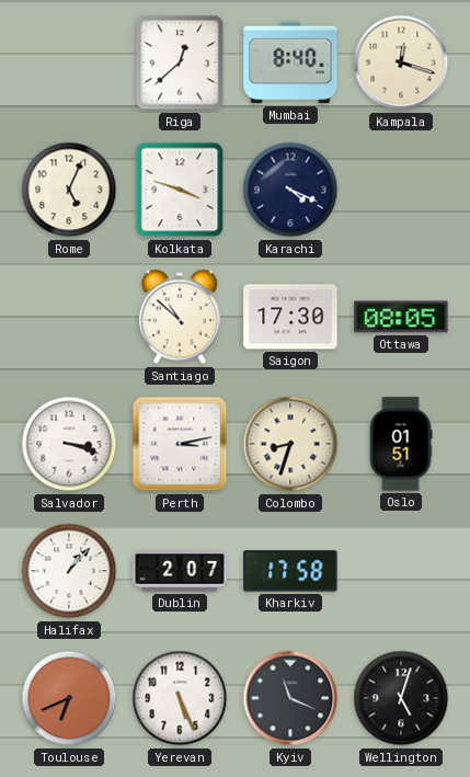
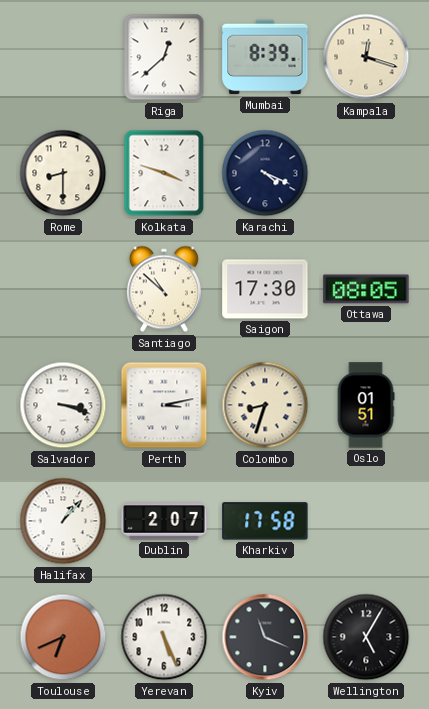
Mumbai: 8:40 -> 8:39
Rome: 5:04 -> 8:30
Wellington: 5:03 -> 5:05
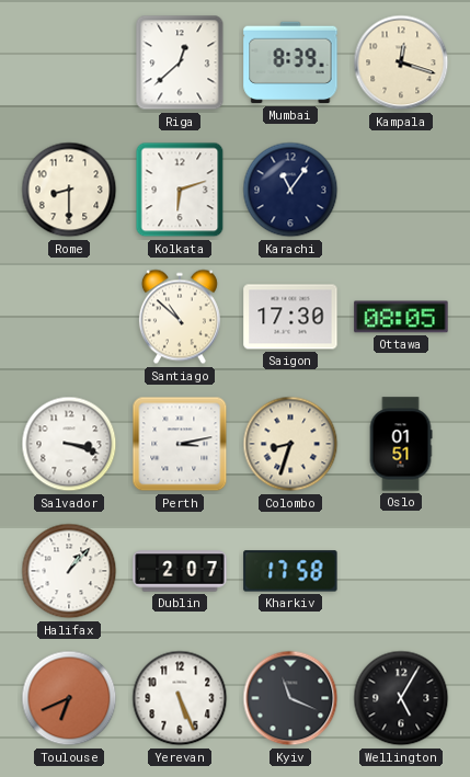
Kolkata: 3:48 -> 6:12
Karachi: 4:19 -> 11:06
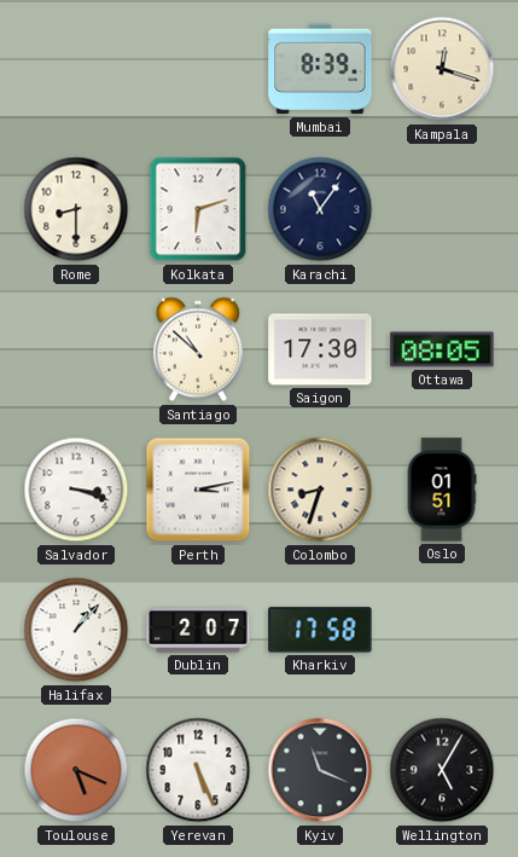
Riga: 12:38 -> none
Toulouse: 6:41 -> 5:19
